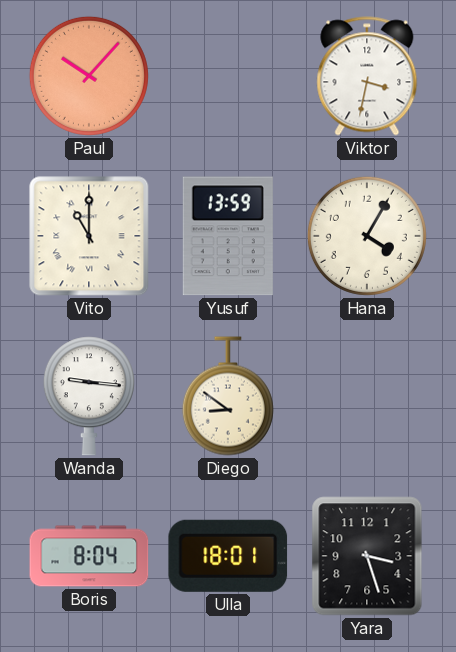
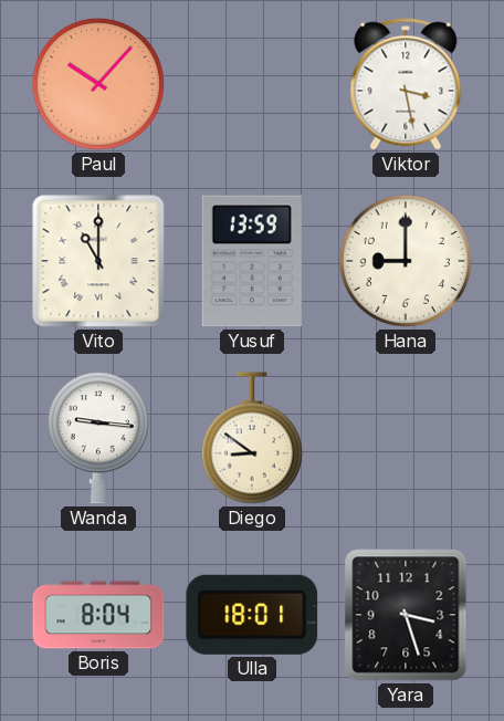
Viktor: 3:32 -> 3:28
Hana: 4:05 -> 9:00
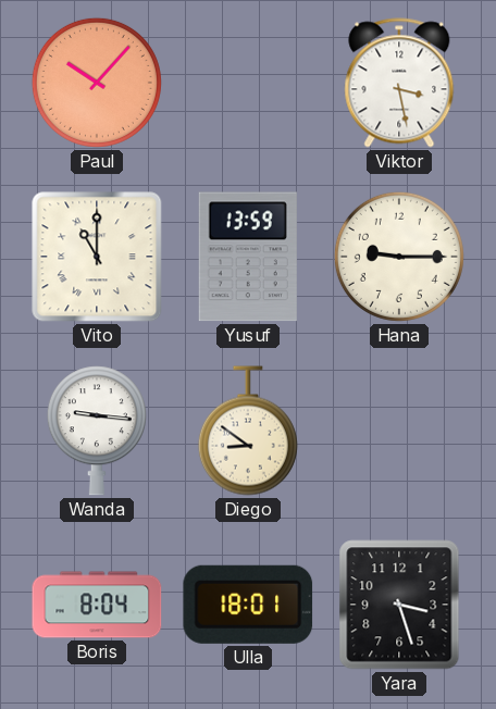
Hana: 9:00 -> 9:15
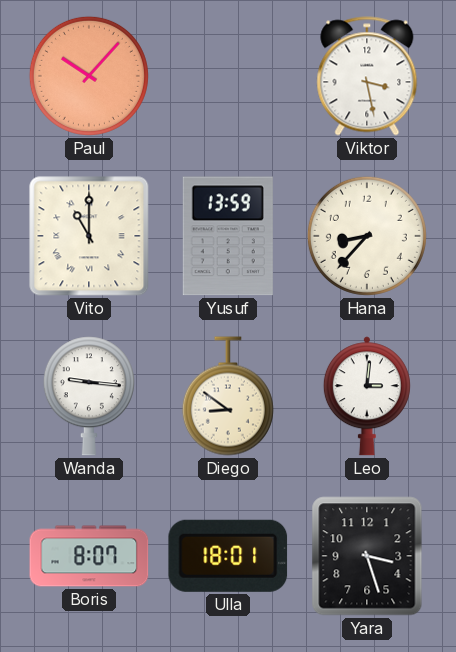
Hana: 9:15 -> 8:37
Leo: none -> 3:01
Boris: 8:04 -> 8:07
